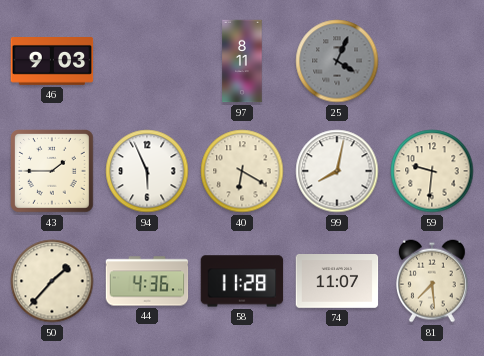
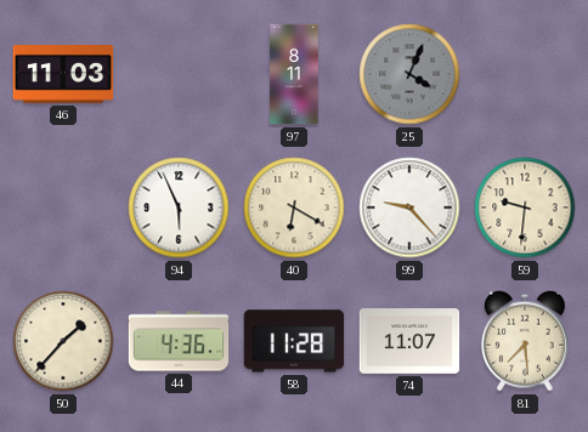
46: 9:03 -> 11:03
43: 1:45 -> none
99: 8:02 -> 9:23
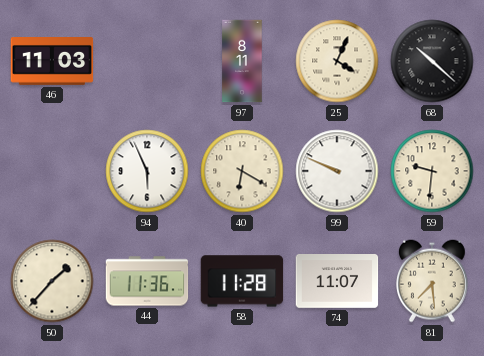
25 dial: grey -> cream
68: none -> 10:22
99: 9:23 -> 9:49
44: 4:36 -> 11:36
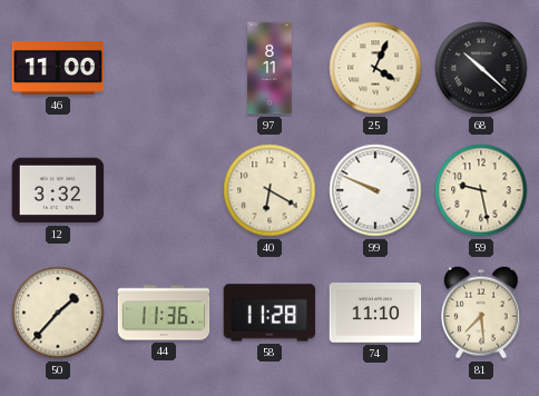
46: 11:03 -> 11:00
12: none -> 3:32
94: 5:56 -> none
59: 9:31 -> 9:28
74: 11:07 -> 11:10
